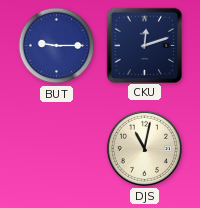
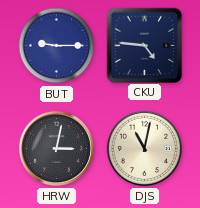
CKU: 12:12 -> 4:46
HRW: none -> 3:02
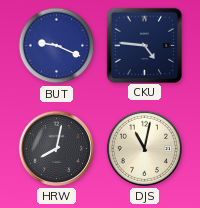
BUT: 9:15 -> 9:19
HRW: 3:02 -> 8:02
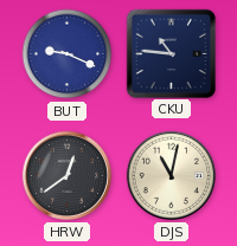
CKU: 4:46 -> 10:46
HRW: 8:02 -> 12:39
